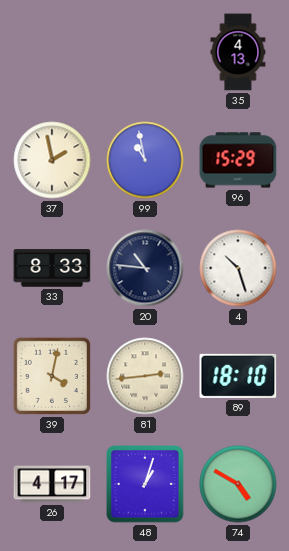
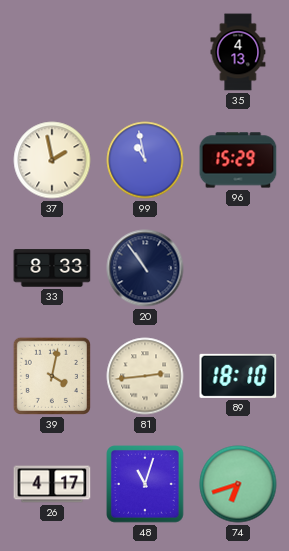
20: 10:46 -> 10:54
4: 10:27 -> none
48: 1:03 -> 11:03
74: 4:50 -> 6:42
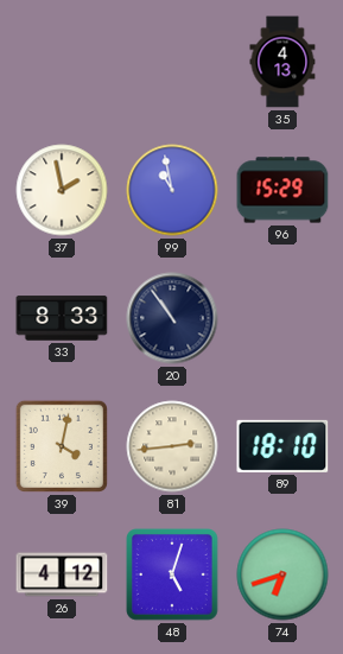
26: 4:17 -> 4:12
48: 11:03 -> 5:03
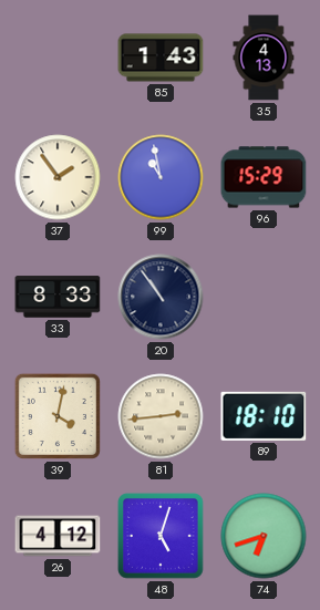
85: none -> 1:43
37: 1:58 -> 1:54
